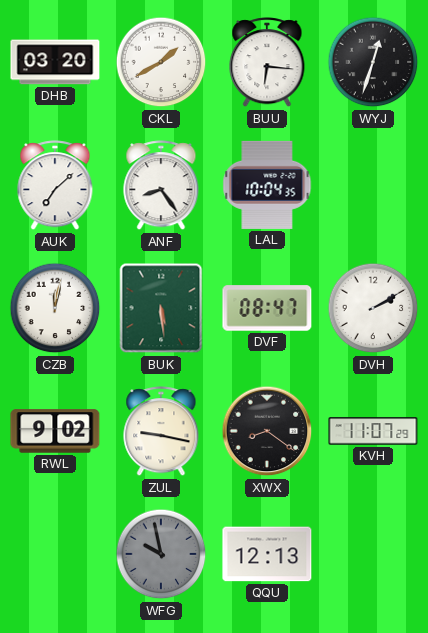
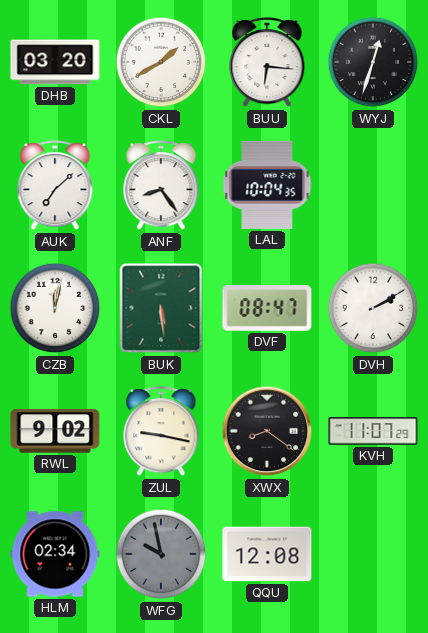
HLM: none -> 02:34
QQU: 12:13 -> 12:08
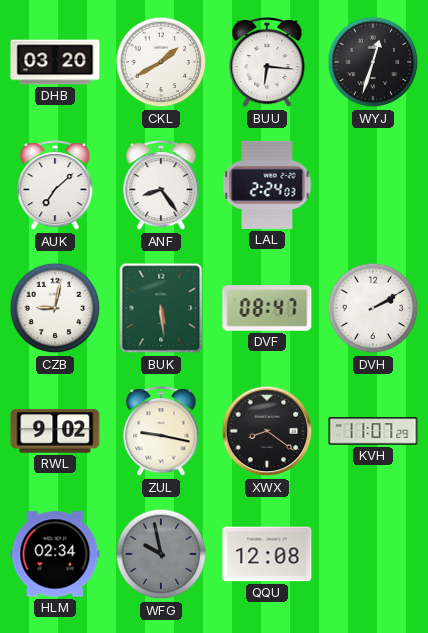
LAL: 10:04 -> 2:24
CZB: 12:02 -> 9:02
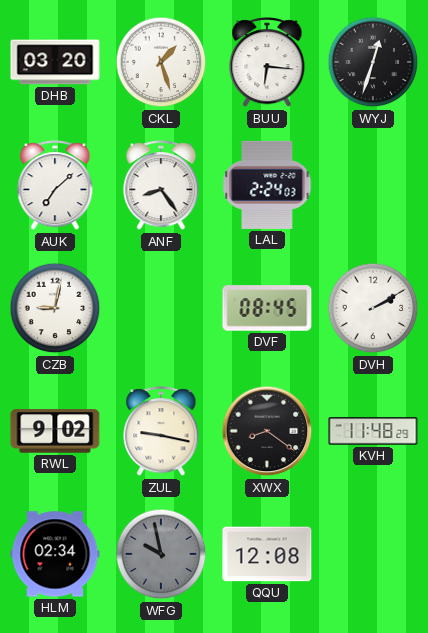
CKL: 1:40 -> 1:27
BUK: 5:29 -> none
DVF: 08:47 -> 08:45
KVH: 11:07 -> 11:48
